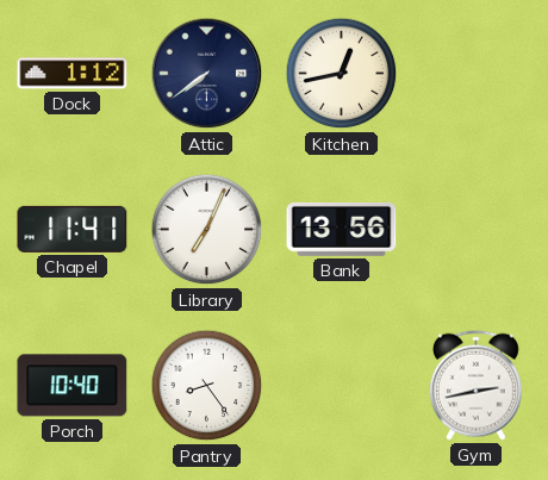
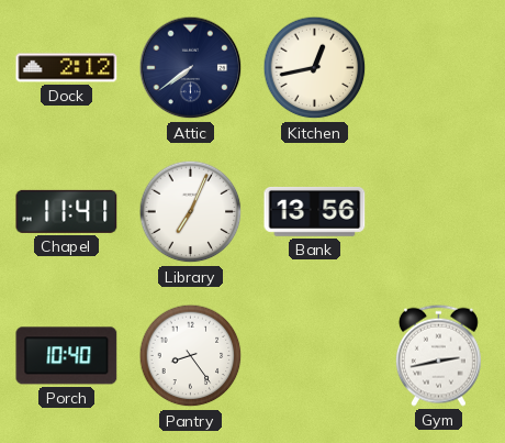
Dock: 1:12 -> 2:12
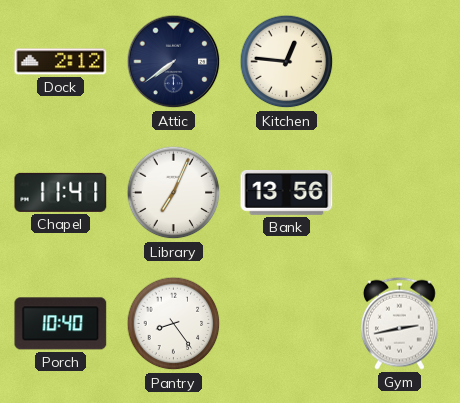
Kitchen: 12:43 -> 12:46
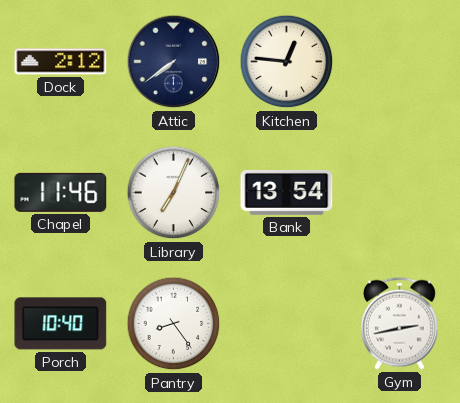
Chapel: 11:41 -> 11:46
Bank: 13:56 -> 13:54
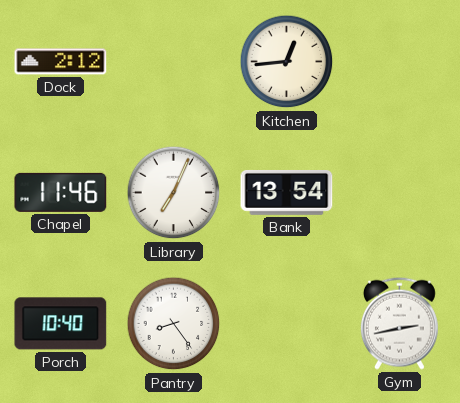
Attic: 7:39 -> none
Kitchen: 12:46 -> 12:44
